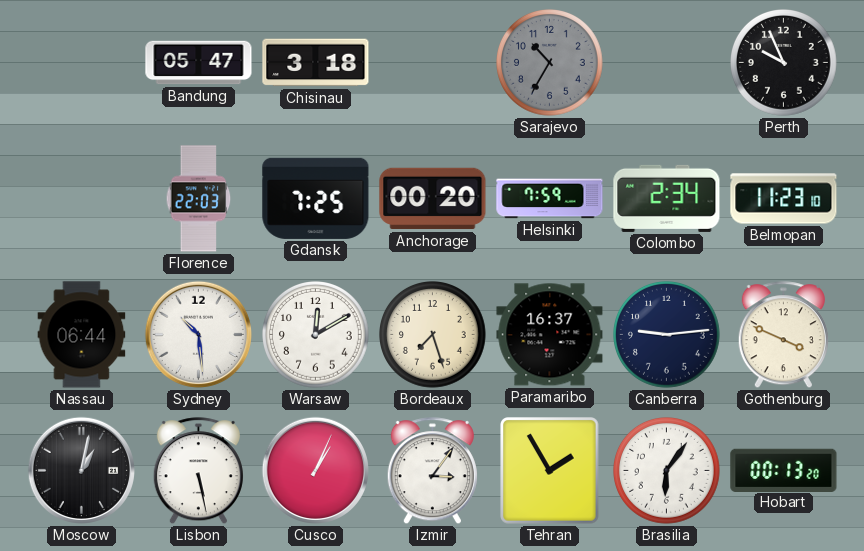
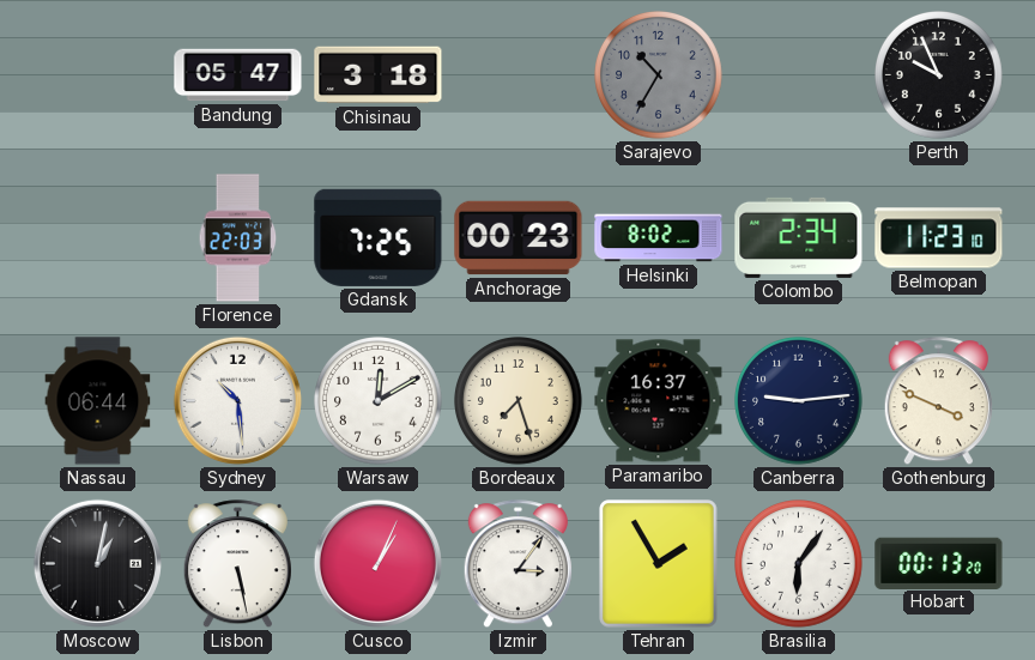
Anchorage: 00:20 -> 00:23
Helsinki: 7:59 -> 8:02
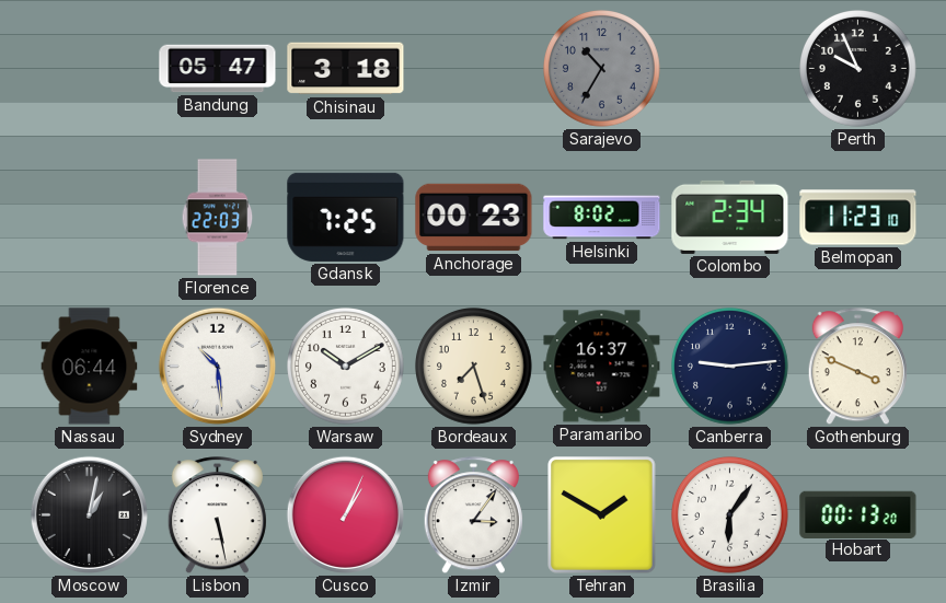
Warsaw: 12:10 -> 10:10
Tehran: 1:55 -> 1:50
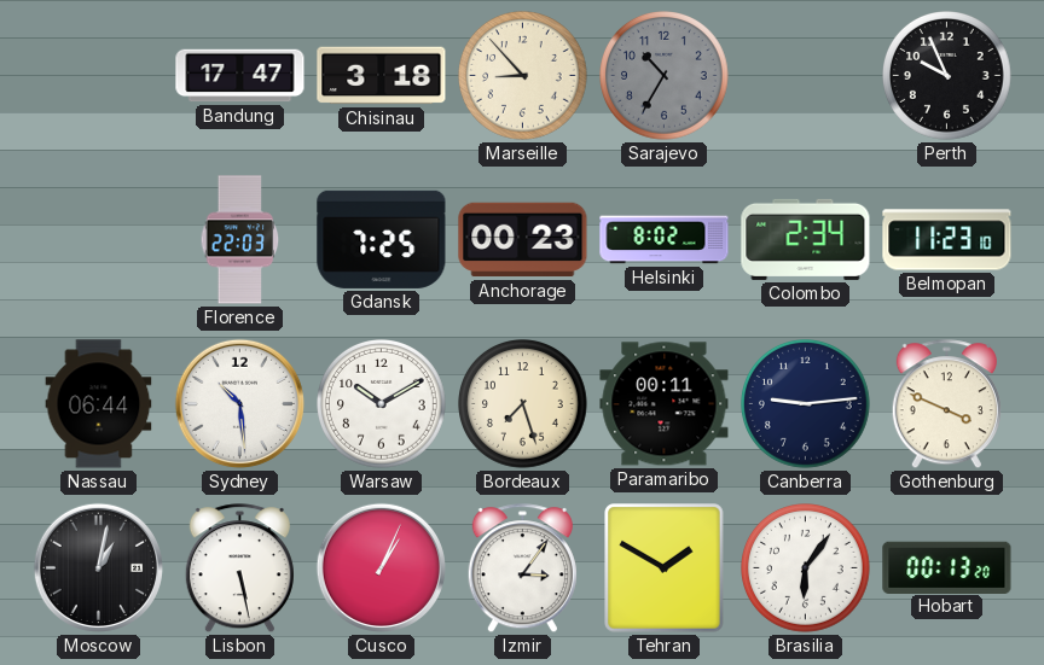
Bandung: 05:47 -> 17:47
Marseille: none -> 8:53
Paramaribo: 16:37 -> 00:11
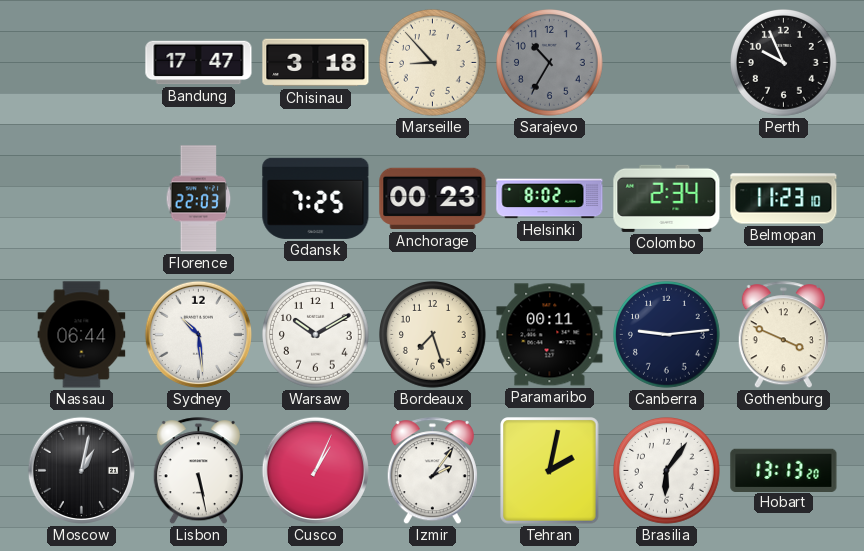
Izmir: 3:06 -> 2:06
Tehran: 1:50 -> 2:02
Hobart: 00:13 -> 13:13
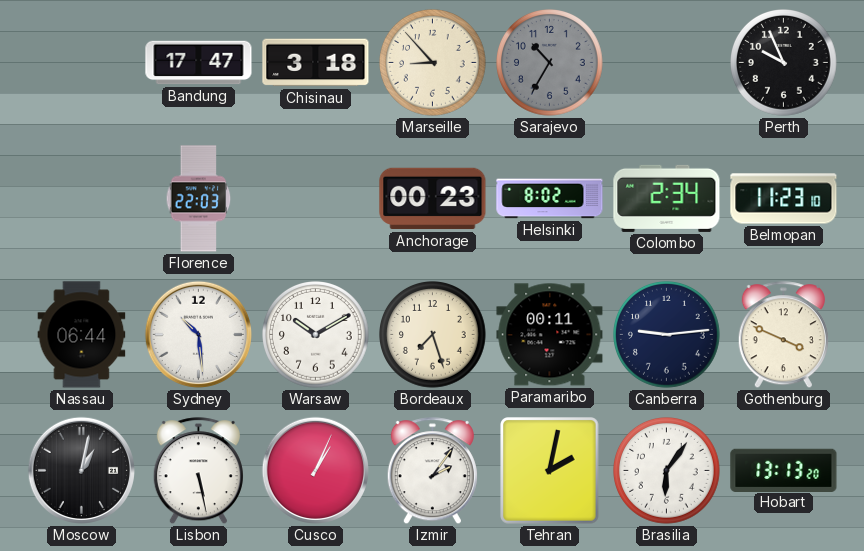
Gdansk: 7:25 -> none
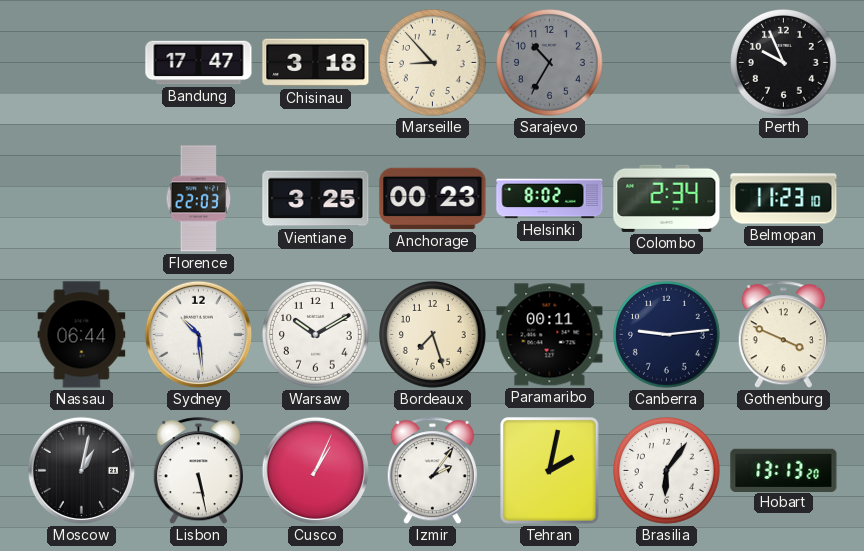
Vientiane: none -> 3:25
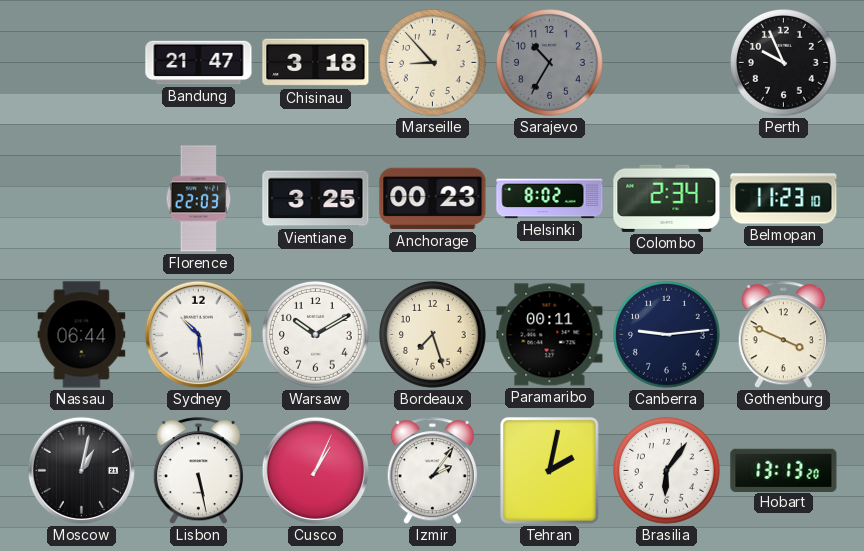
Bandung: 17:47 -> 21:47
